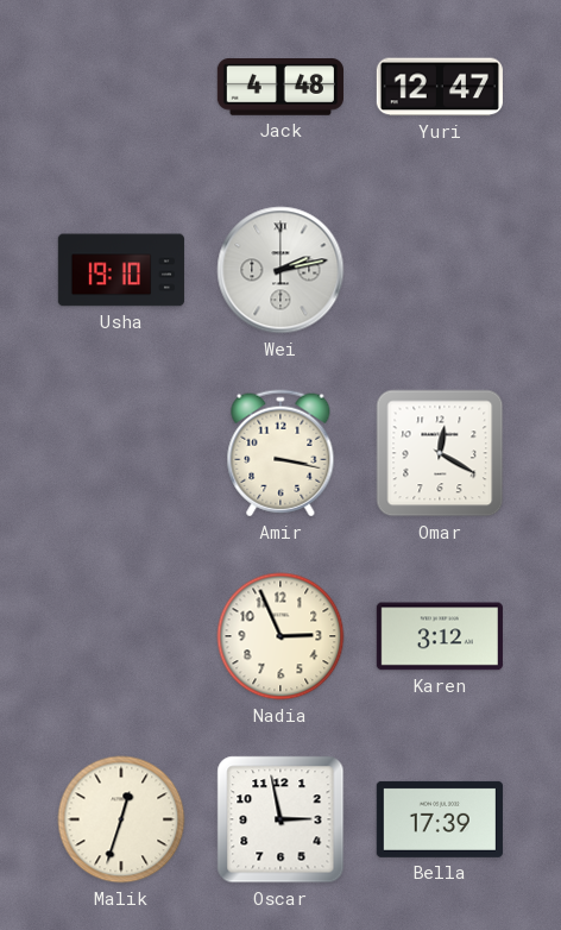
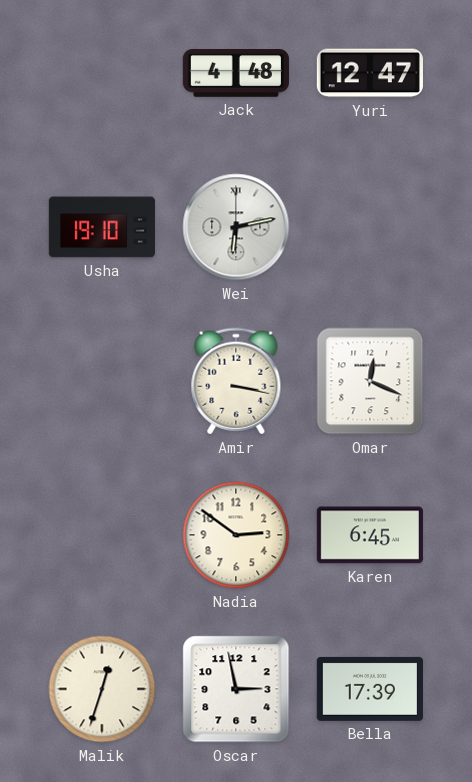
Wei: 2:13 -> 6:13
Omar: 12:20 -> 12:19
Nadia: 2:56 -> 2:51
Karen: 3:12 -> 6:45
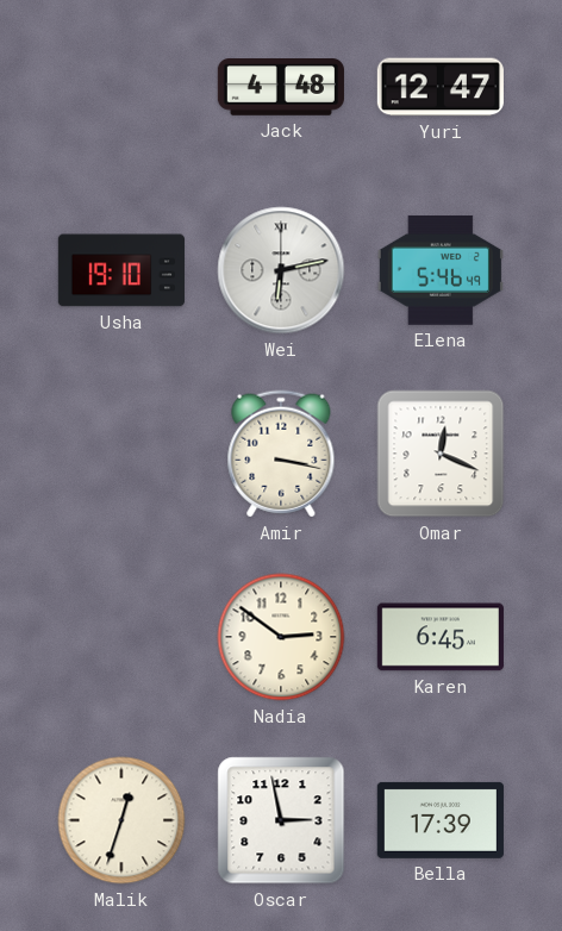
Elena: none -> 5:46
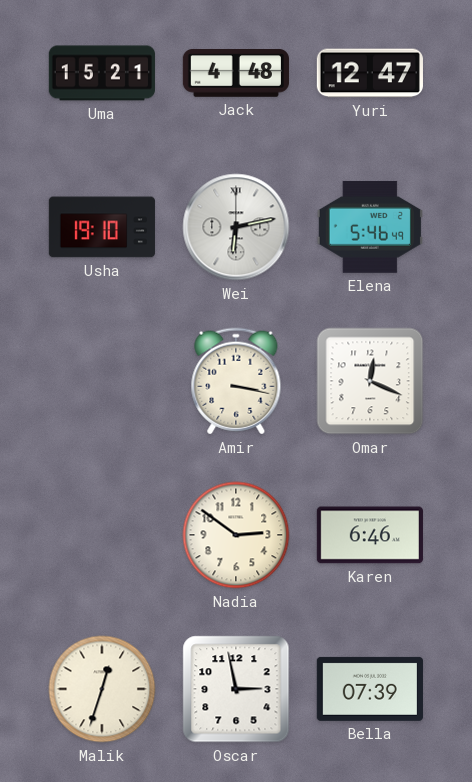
Uma: none -> 15:21
Karen: 6:45 -> 6:46
Bella: 17:39 -> 07:39
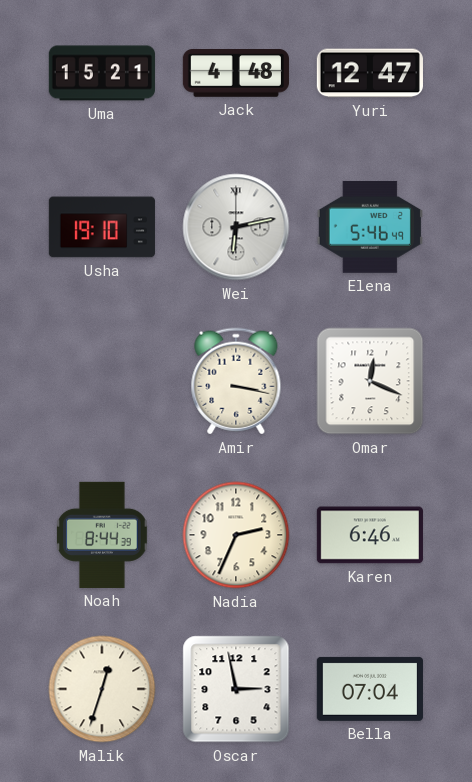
Noah: none -> 8:44
Nadia: 2:51 -> 2:34
Bella: 07:39 -> 07:04
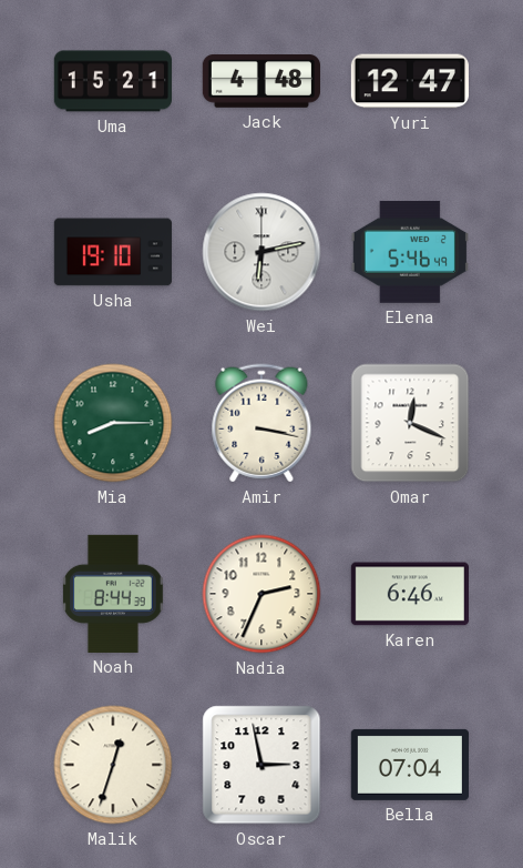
Mia: none -> 8:15
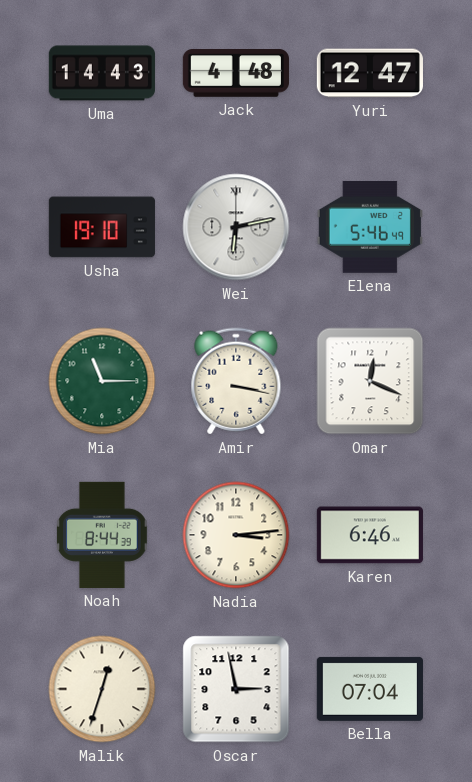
Uma: 15:21 -> 14:43
Mia: 8:15 -> 11:15
Nadia: 2:34 -> 3:14
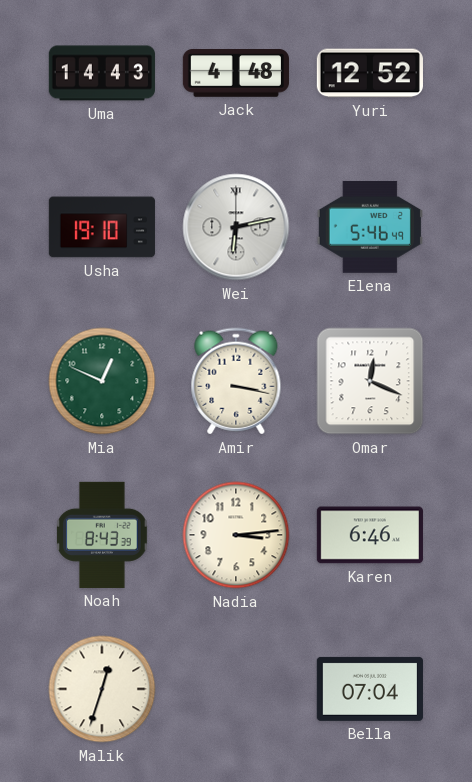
Yuri: 12:47 -> 12:52
Mia: 11:15 -> 12:49
Noah: 8:44 -> 8:43
Oscar: 2:58 -> none
